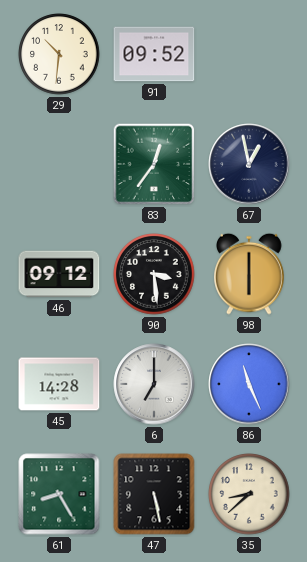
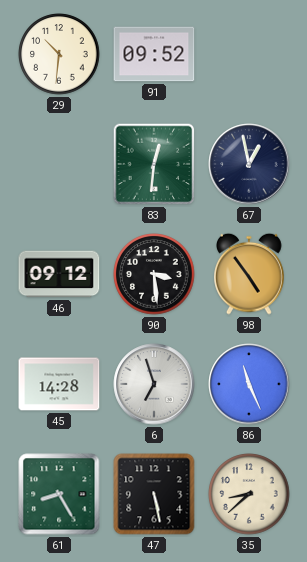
83: 12:36 -> 12:31
98: 6:00 -> 4:54
6: 7:00 -> 6:57
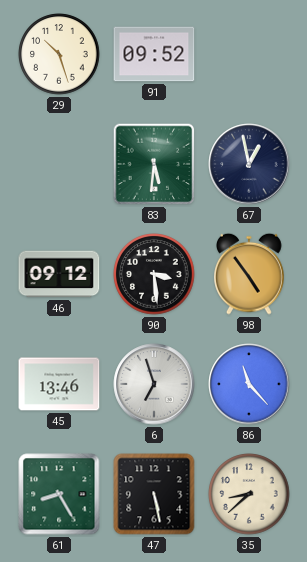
29: 10:31 -> 10:27
83: 12:31 -> 5:31
45: 14:28 -> 13:46
86: 11:26 -> 11:23
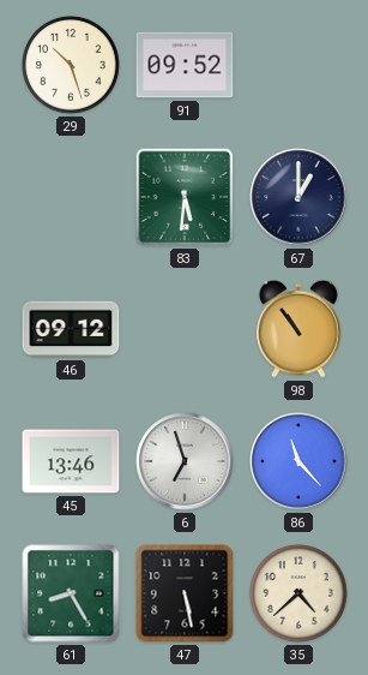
67: 12:58 -> 1:00
90: 3:29 -> none
98: 4:54 -> 10:54
35: 8:38 -> 4:38
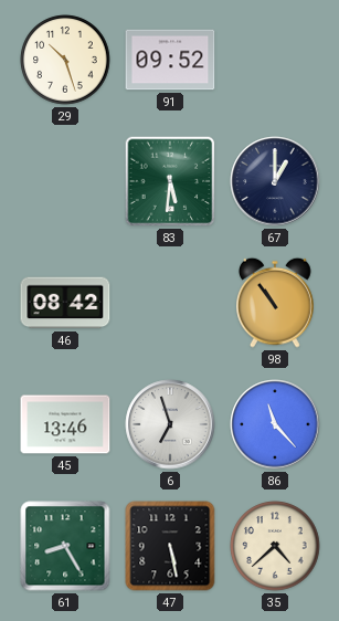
46: 09:12 -> 08:42
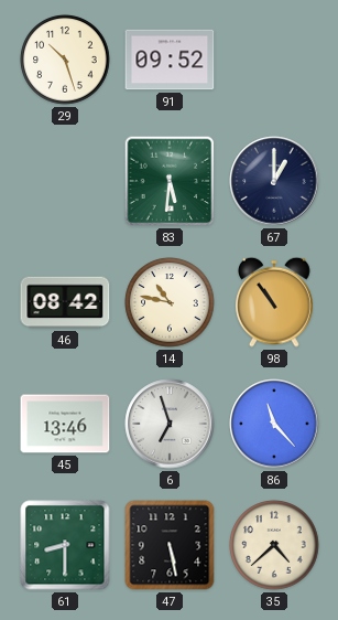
14: none -> 10:47
61: 8:25 -> 8:30
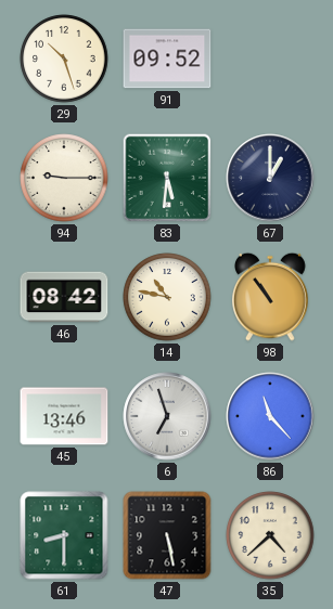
94: none -> 9:15
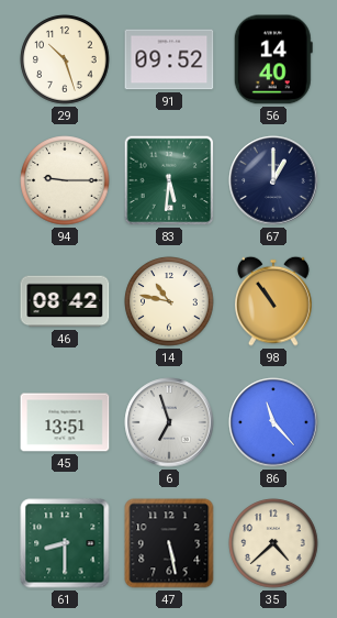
56: none -> 14:40
45: 13:46 -> 13:51
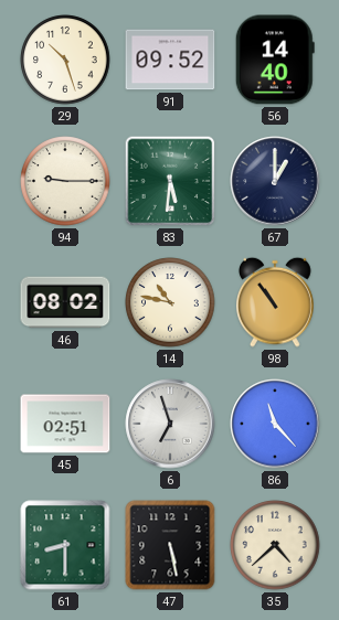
46: 08:42 -> 08:02
45: 13:51 -> 02:51
